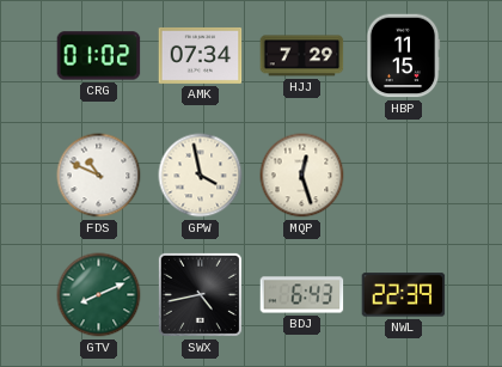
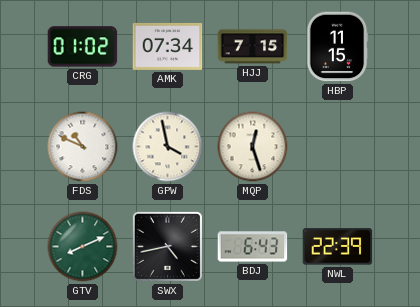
HJJ: 7:29 -> 7:15
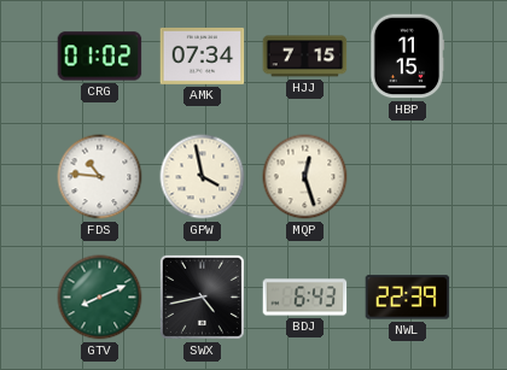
FDS: 10:49 -> 10:46
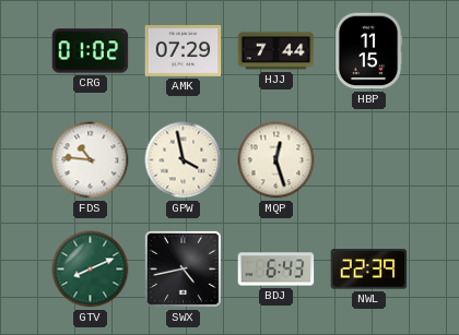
AMK: 07:34 -> 07:29
HJJ: 7:15 -> 7:44
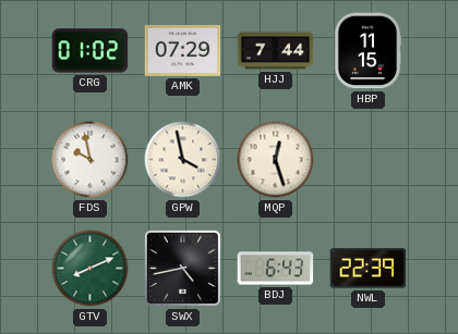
FDS: 10:46 -> 9:58
